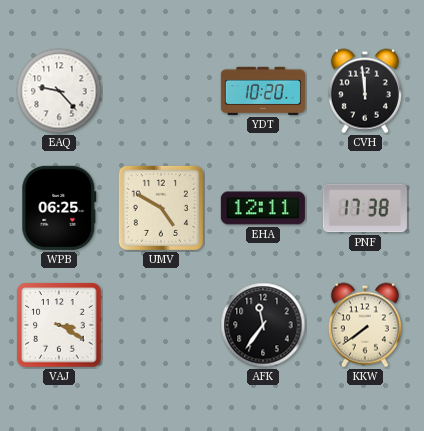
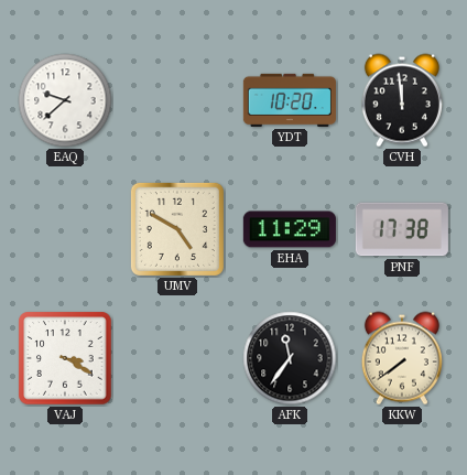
EAQ: 9:23 -> 9:38
WPB: 06:25 -> none
EHA: 12:11 -> 11:29
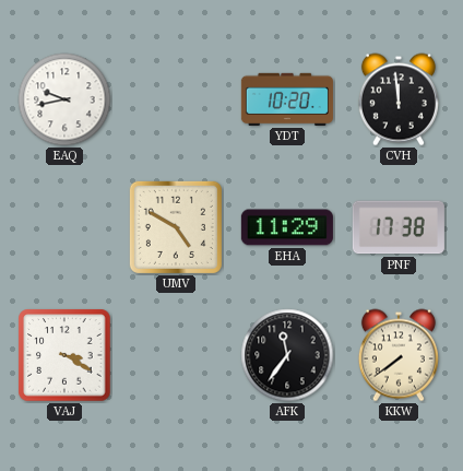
EAQ: 9:38 -> 9:43
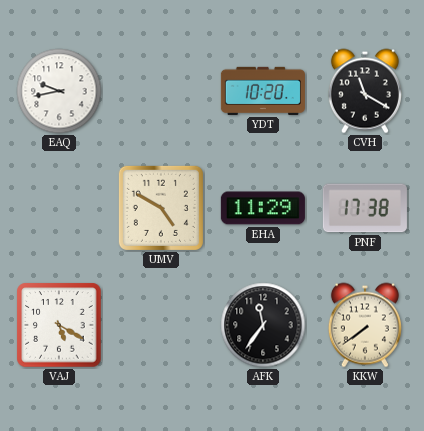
CVH: 11:59 -> 11:20
VAJ: 3:20 -> 5:20
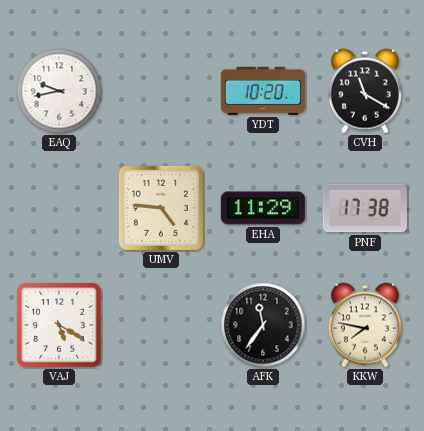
UMV: 4:50 -> 4:46
KKW: 7:39 -> 7:47
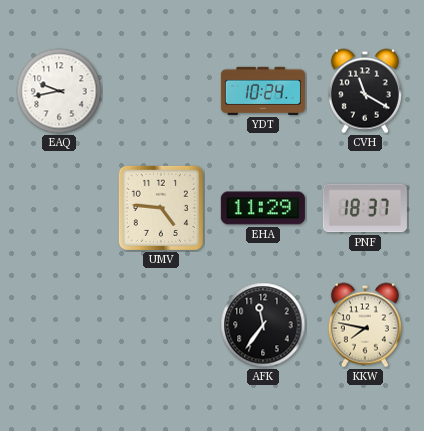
YDT: 10:20 -> 10:24
PNF: 17:38 -> 18:37
VAJ: 5:20 -> none
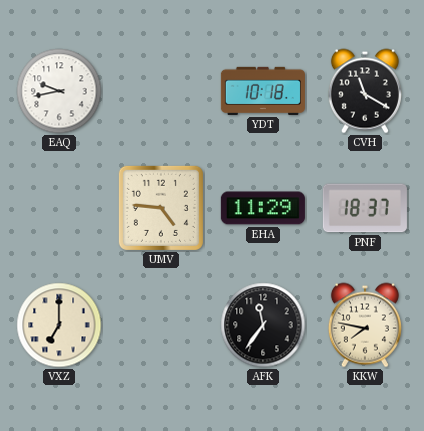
YDT: 10:24 -> 10:18
VXZ: none -> 7:00
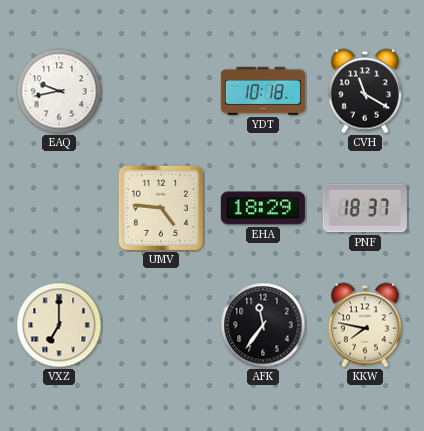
EHA: 11:29 -> 18:29
